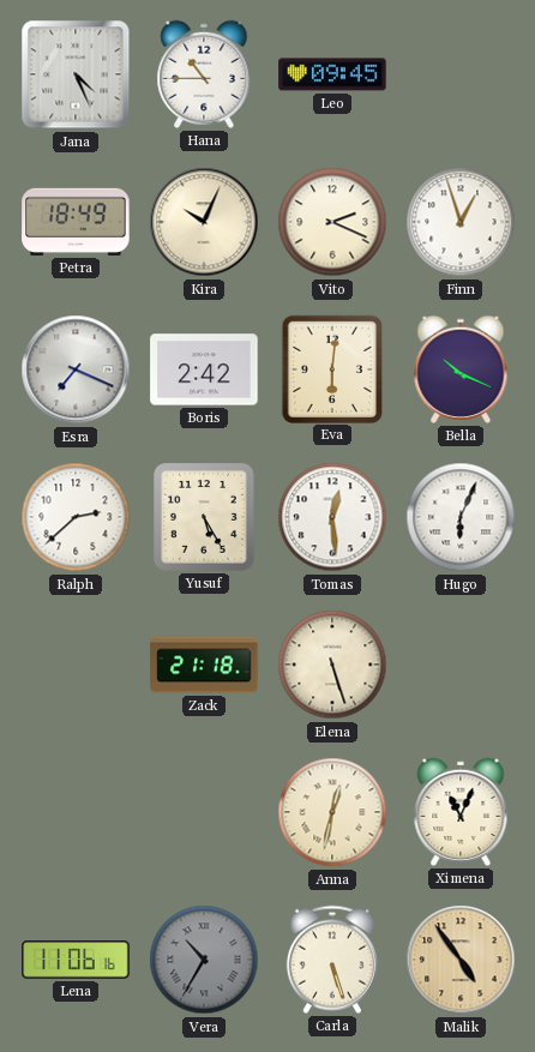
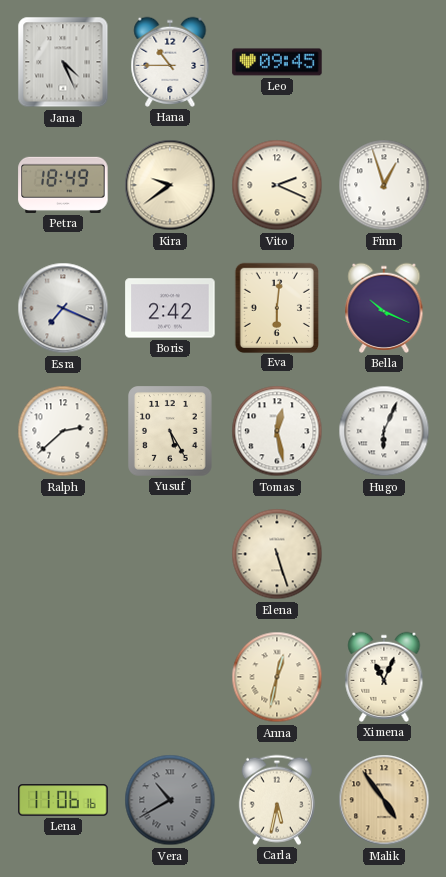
Kira: 10:04 -> 9:39
Tomas: 12:29 -> 12:28
Zack: 21:18 -> none
Vera: 10:35 -> 10:40
Carla: 5:27 -> 5:32
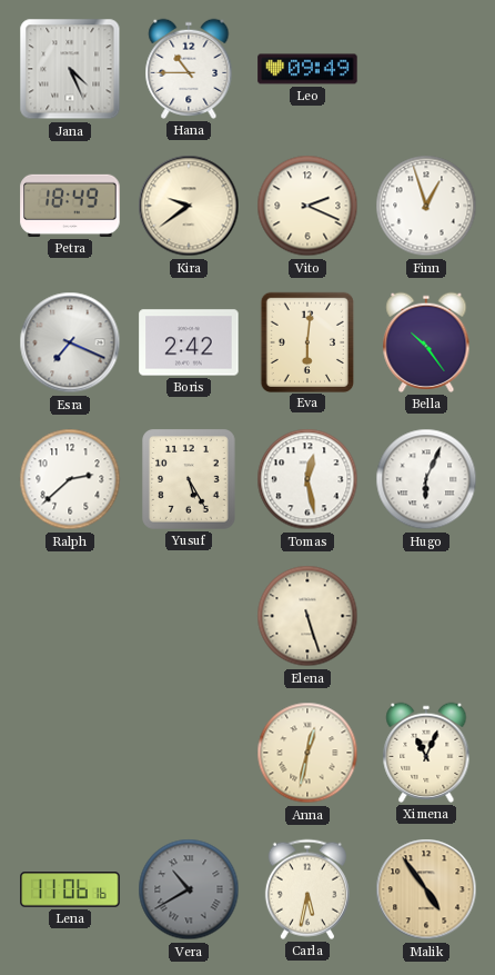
Leo: 09:45 -> 09:49
Bella: 10:19 -> 10:24
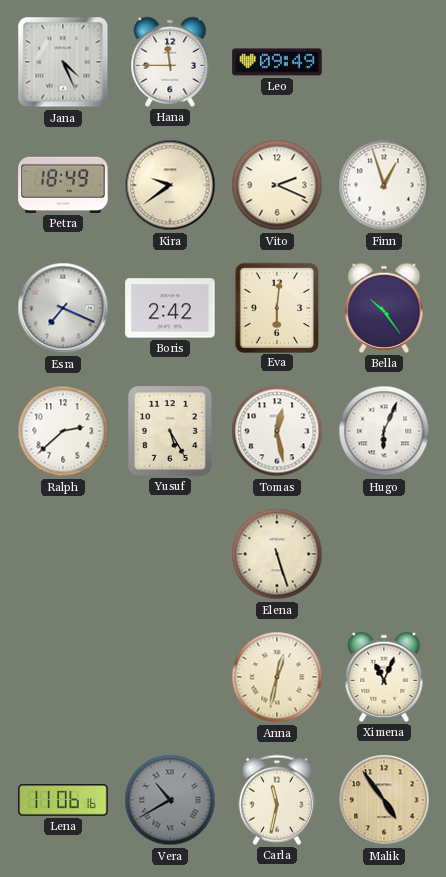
Hana: 10:45 -> 11:45
Carla: 5:32 -> 11:32
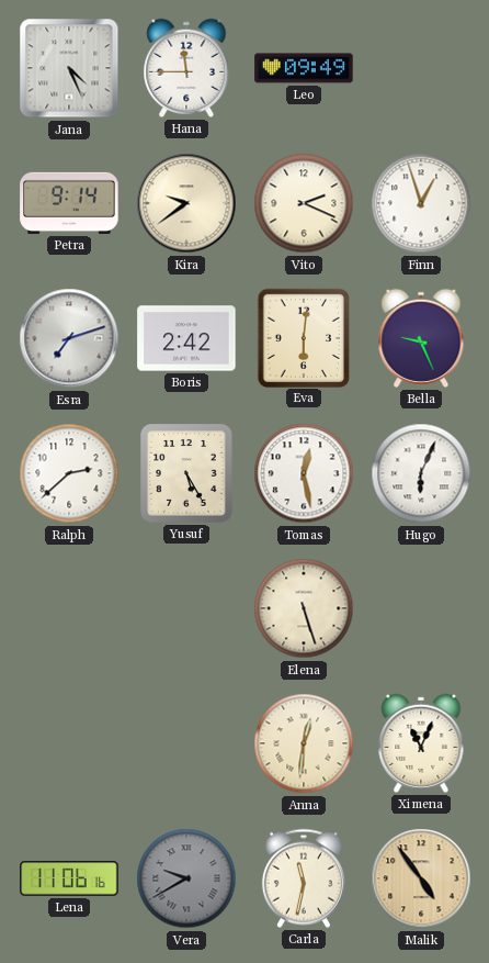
Petra: 18:49 -> 9:14
Esra: 7:19 -> 7:12
Bella: 10:24 -> 9:26
Anna: 12:32 -> 12:31
Vera: 10:40 -> 9:40
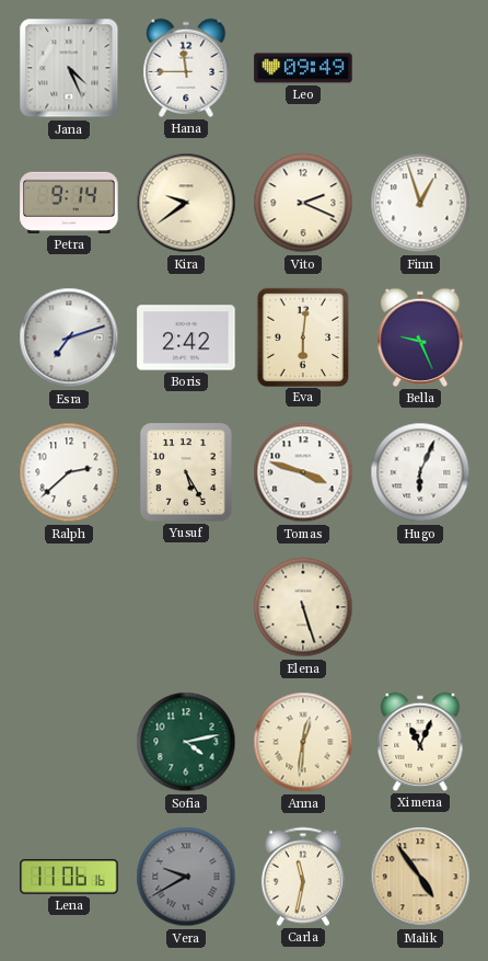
Tomas: 12:28 -> 3:48
Sofia: none -> 4:13
